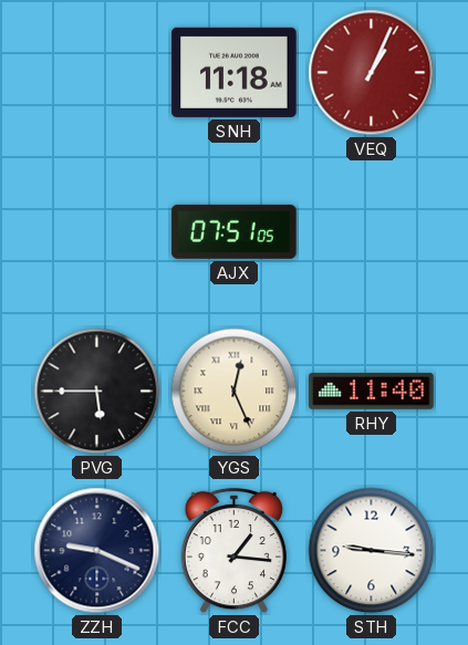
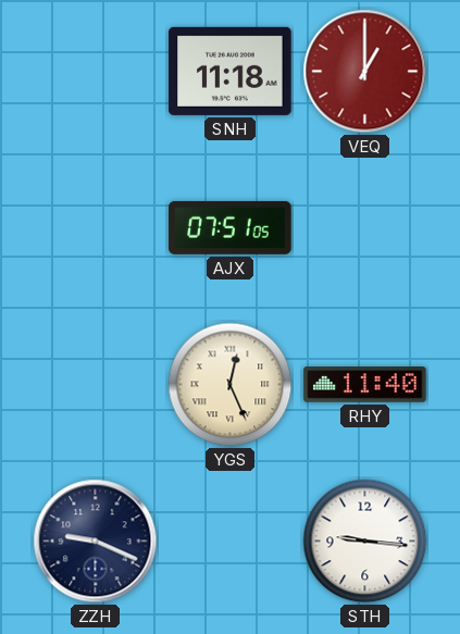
VEQ: 1:04 -> 1:00
PVG: 5:45 -> none
FCC: 1:16 -> none
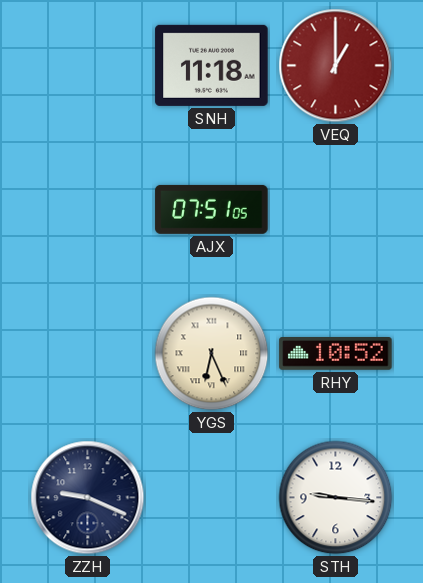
YGS: 12:26 -> 6:26
RHY: 11:40 -> 10:52
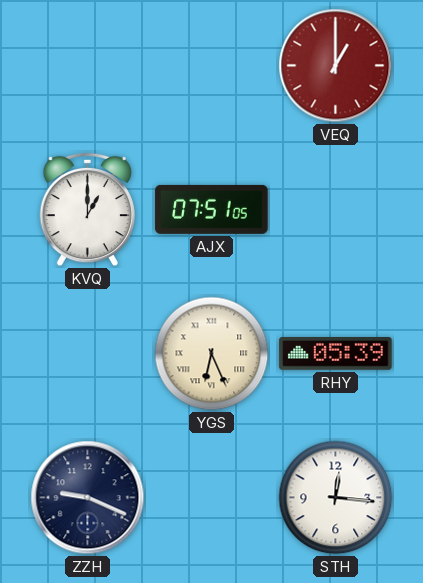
SNH: 11:18 -> none
KVQ: none -> 1:00
RHY: 10:52 -> 05:39
STH: 9:16 -> 12:16
